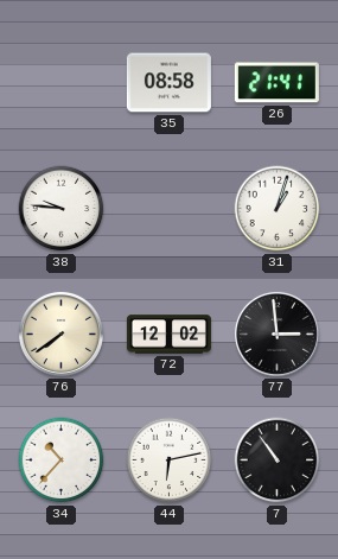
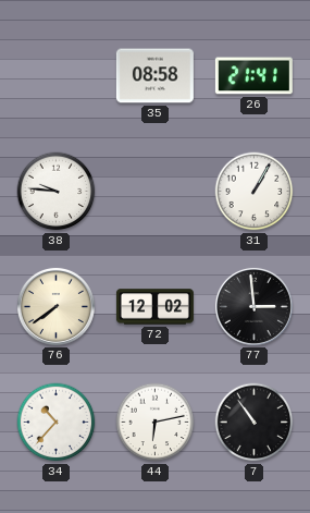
31: 1:03 -> 1:05
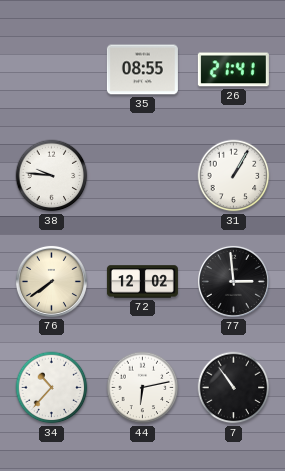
35: 08:58 -> 08:55
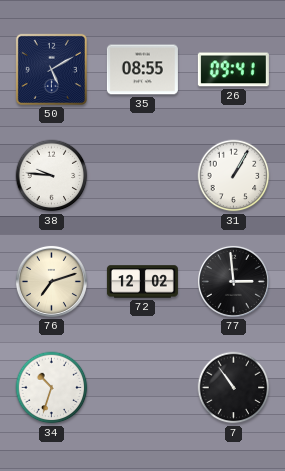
50: none -> 5:10
26: 21:41 -> 09:41
76: 7:39 -> 7:12
34: 10:37 -> 10:33
44: 6:13 -> none
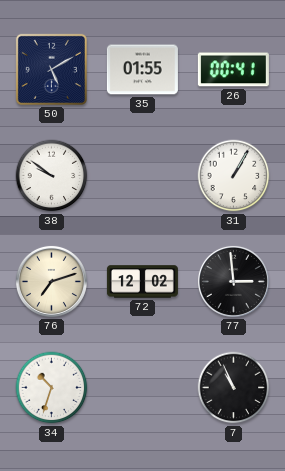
35: 08:55 -> 01:55
26: 09:41 -> 00:41
38: 9:46 -> 9:51
7: 10:54 -> 10:56
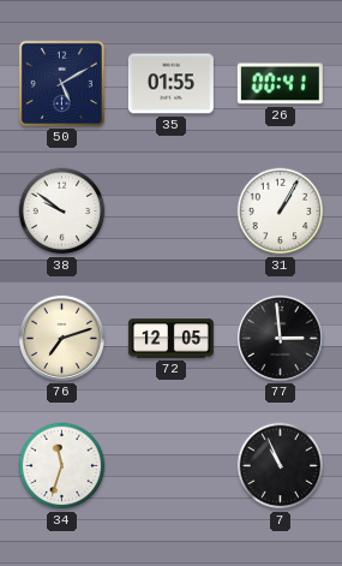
72: 12:02 -> 12:05
34: 10:33 -> 11:33
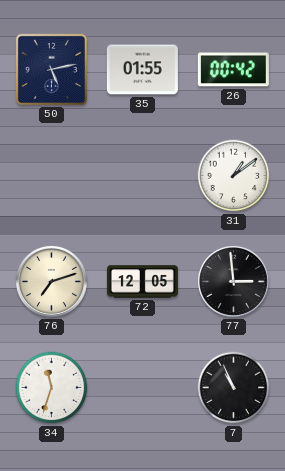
50: 5:10 -> 5:13
26: 00:41 -> 00:42
38: 9:51 -> none
31: 1:05 -> 1:09
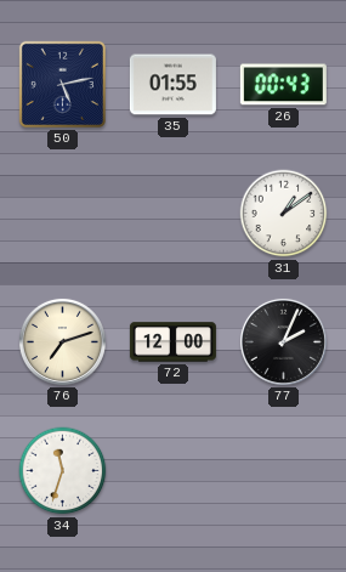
26: 00:42 -> 00:43
72: 12:05 -> 12:00
77: 2:59 -> 2:04
7: 10:56 -> none
